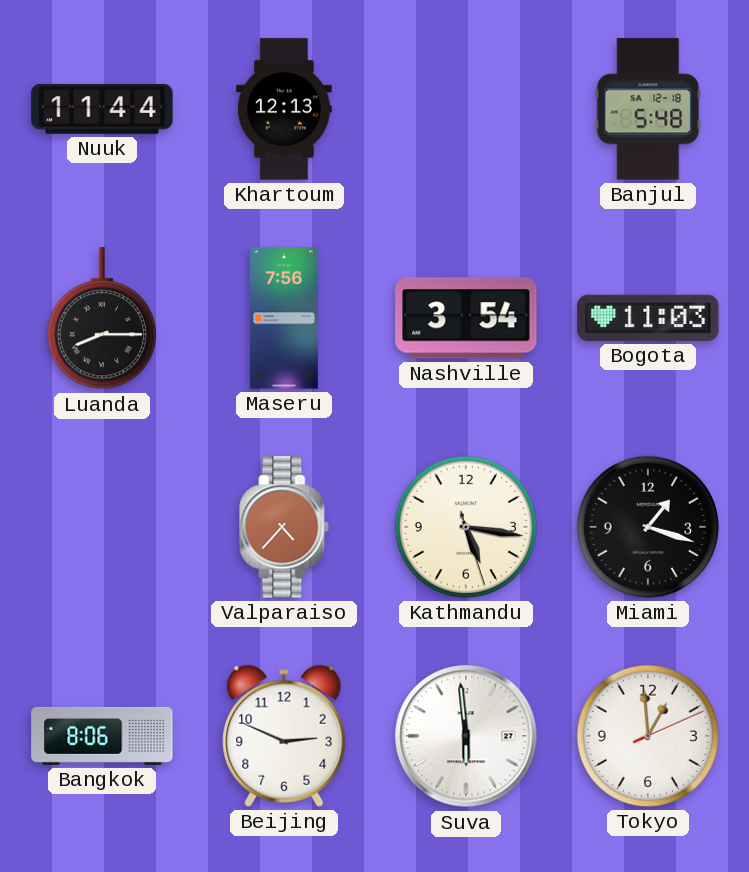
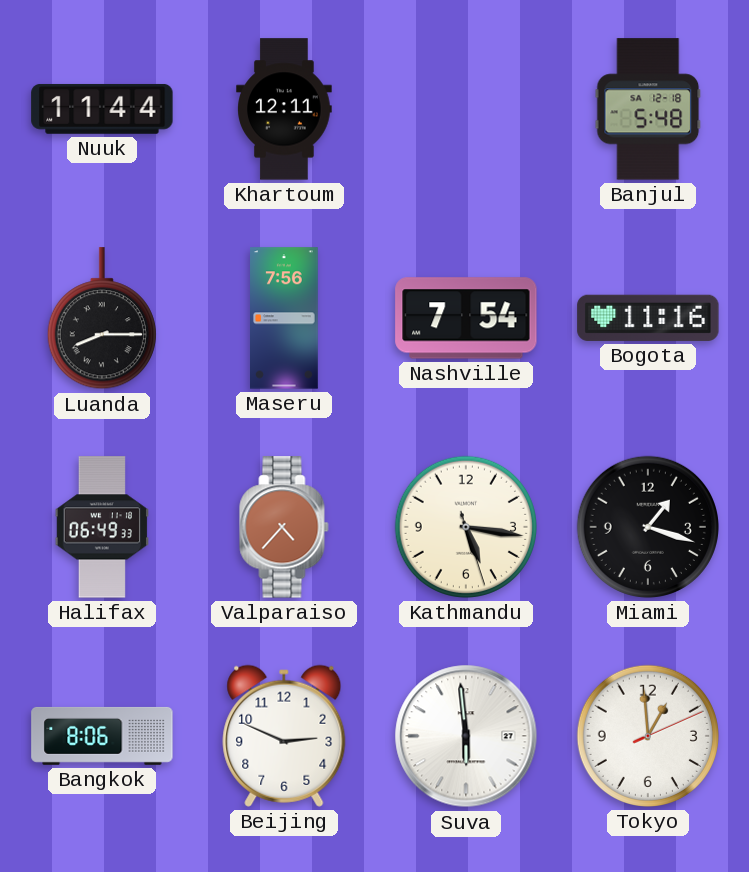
Khartoum: 12:13 -> 12:11
Nashville: 3:54 -> 7:54
Bogota: 11:03 -> 11:16
Halifax: none -> 06:49
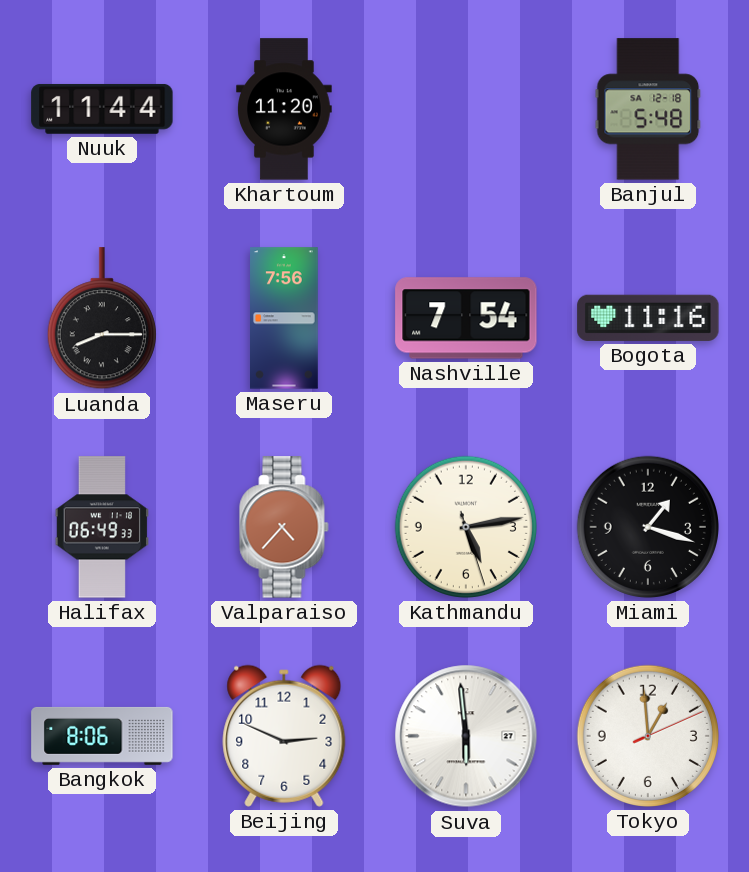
Khartoum: 12:11 -> 11:20
Kathmandu: 5:16 -> 5:13
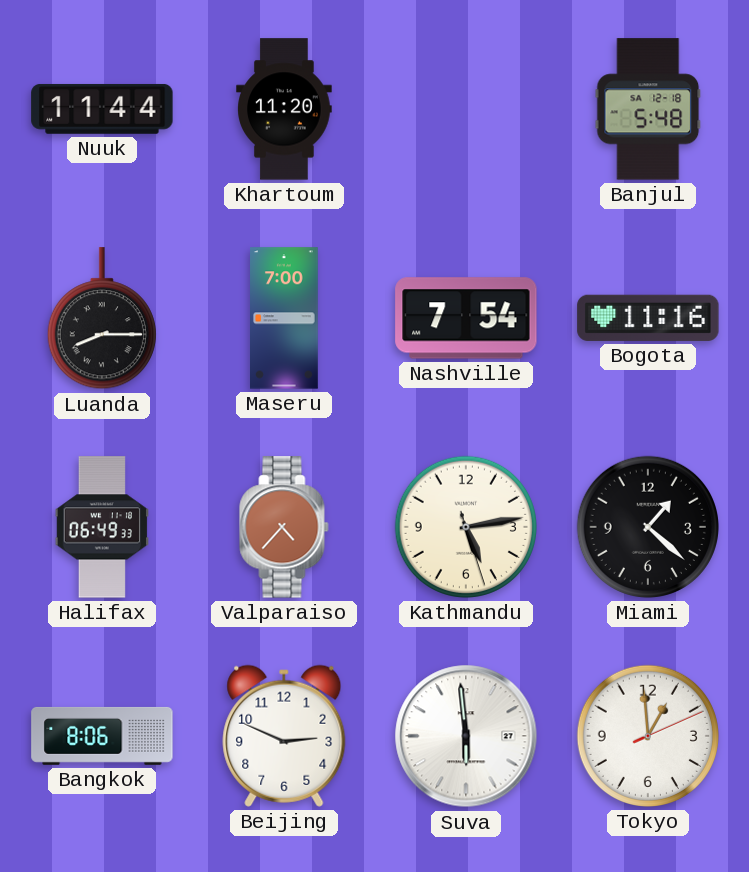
Maseru: 7:56 -> 7:00
Miami: 1:18 -> 1:22
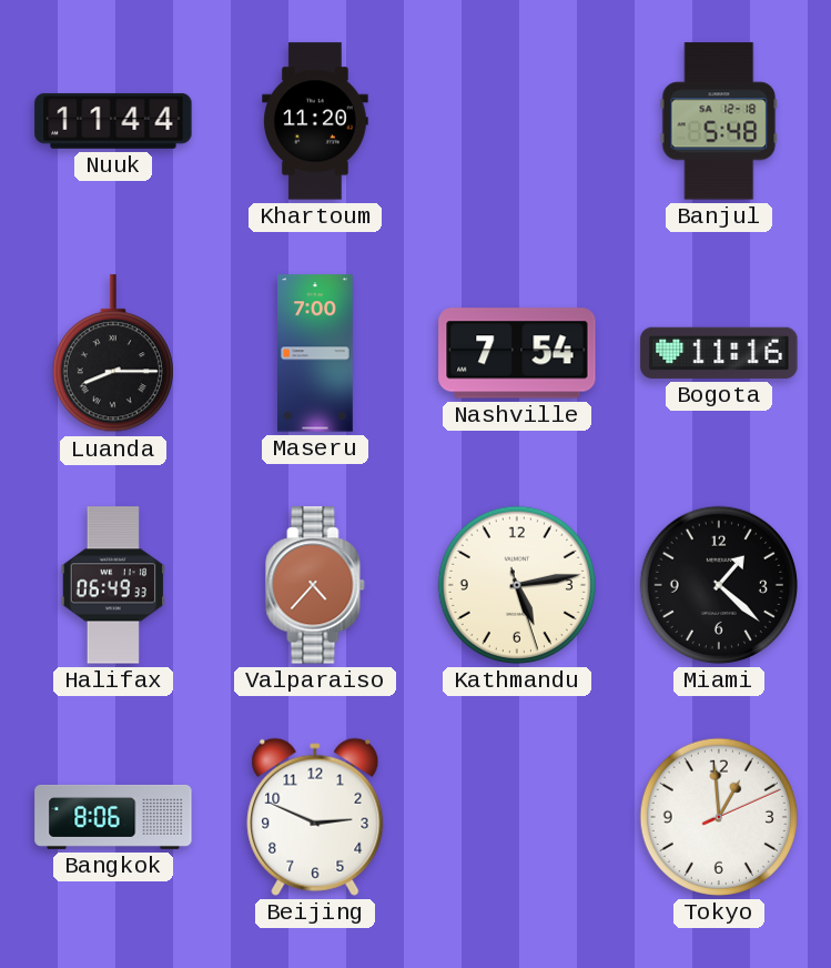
Suva: 5:59 -> none
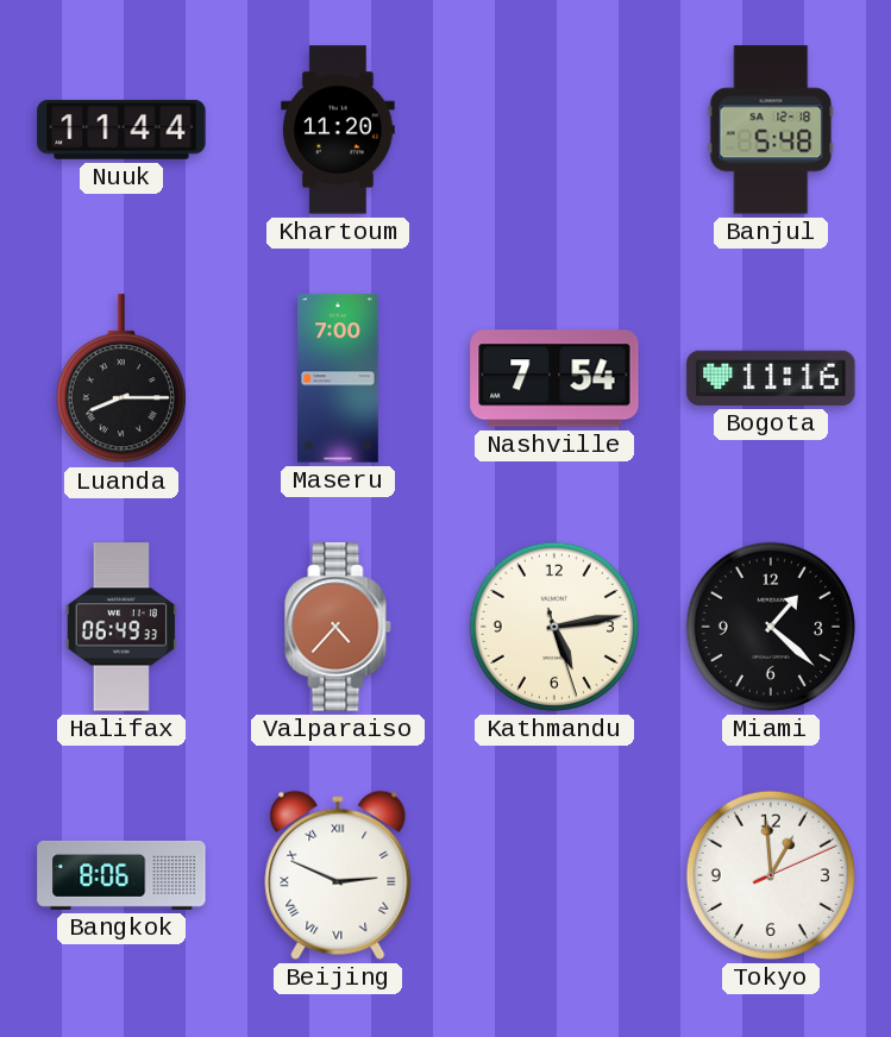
Beijing numerals: Arabic -> Roman
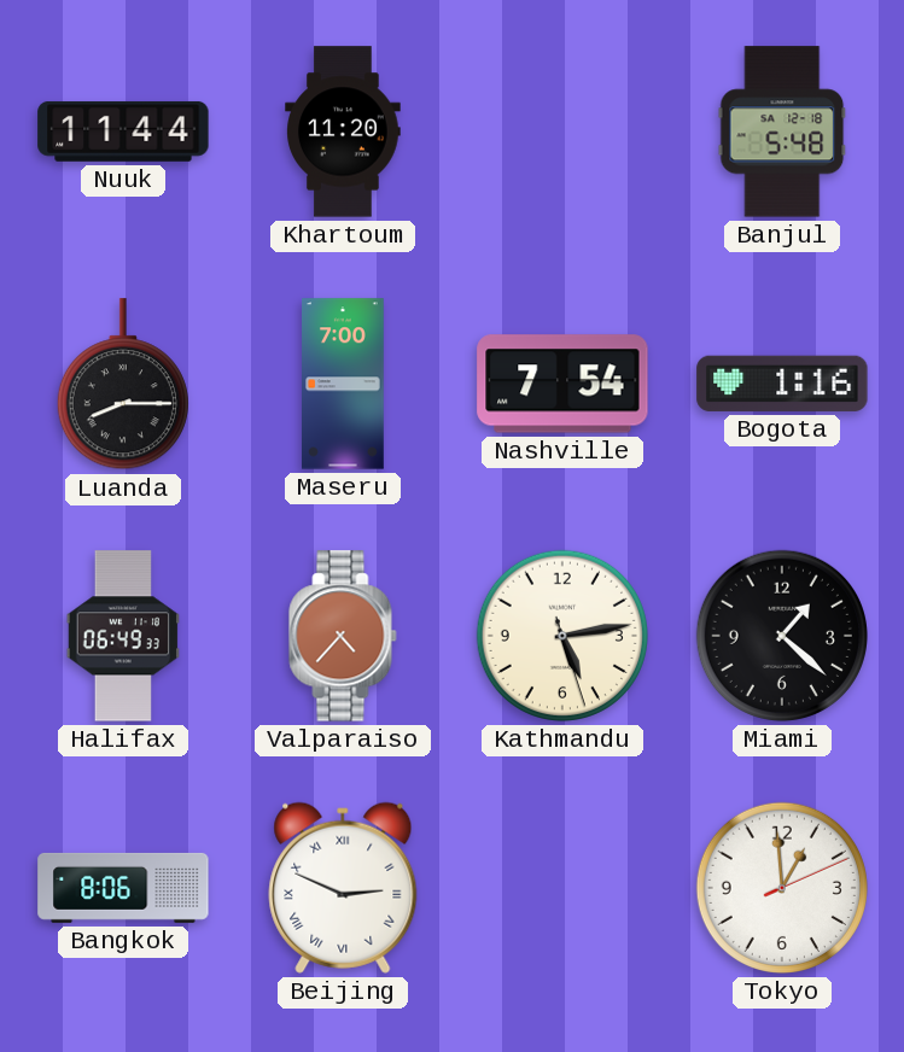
Bogota: 11:16 -> 1:16
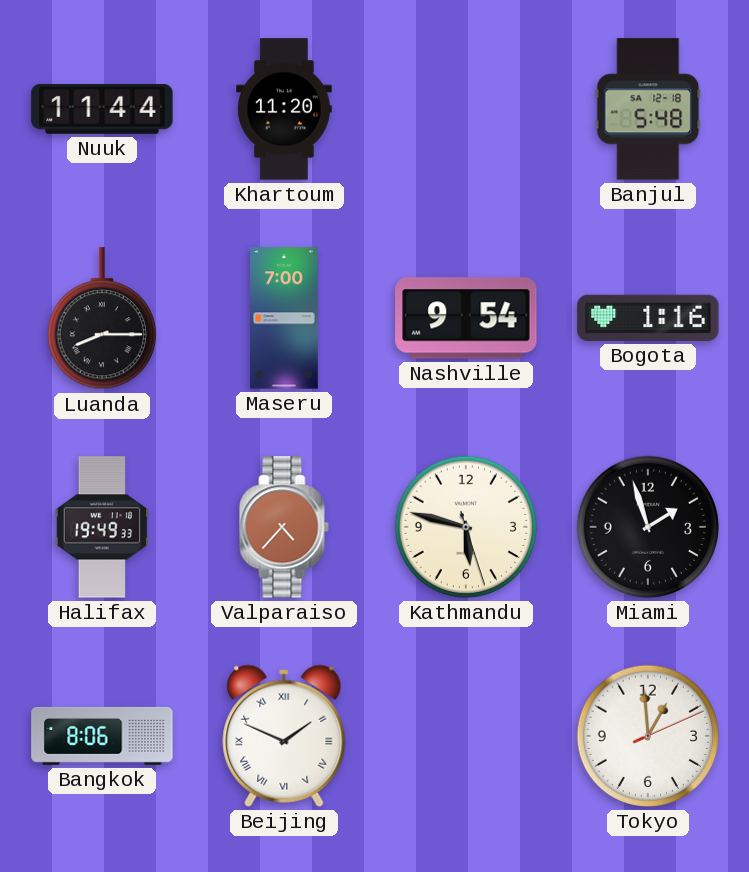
Nashville: 7:54 -> 9:54
Halifax: 06:49 -> 19:49
Kathmandu: 5:13 -> 5:47
Miami: 1:22 -> 1:57
Beijing: 2:49 -> 1:49
